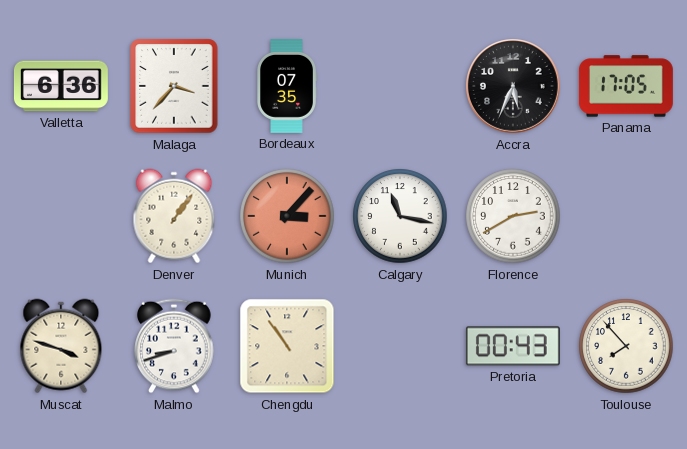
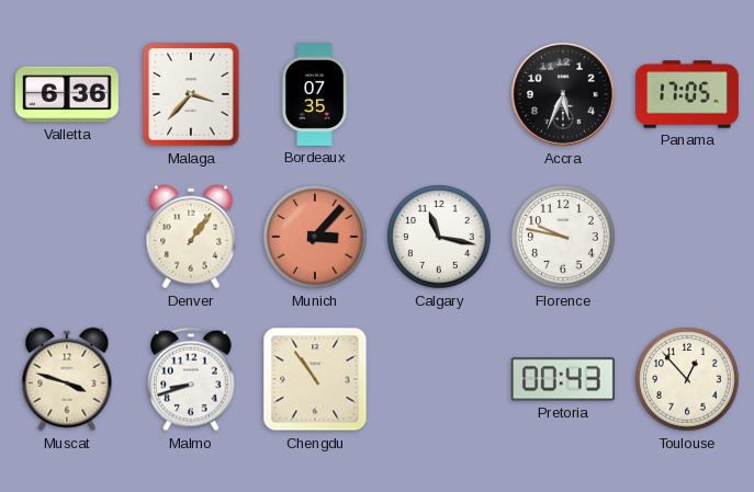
Florence: 2:40 -> 9:47
Toulouse: 7:53 -> 12:53
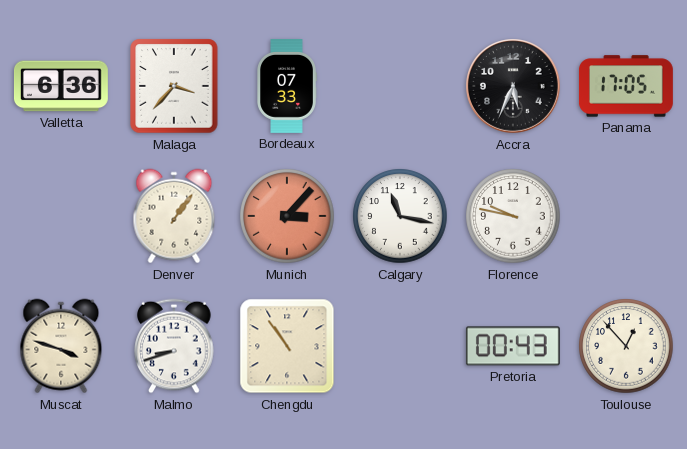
Bordeaux: 07:35 -> 07:33
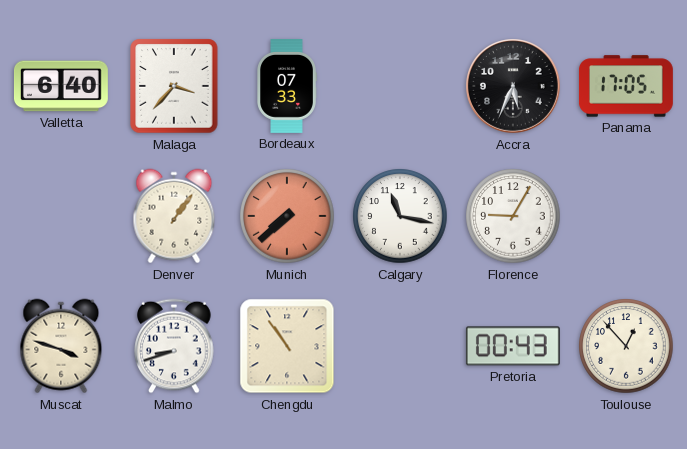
Valletta: 6:36 -> 6:40
Munich: 3:07 -> 7:38
Florence: 9:47 -> 9:05
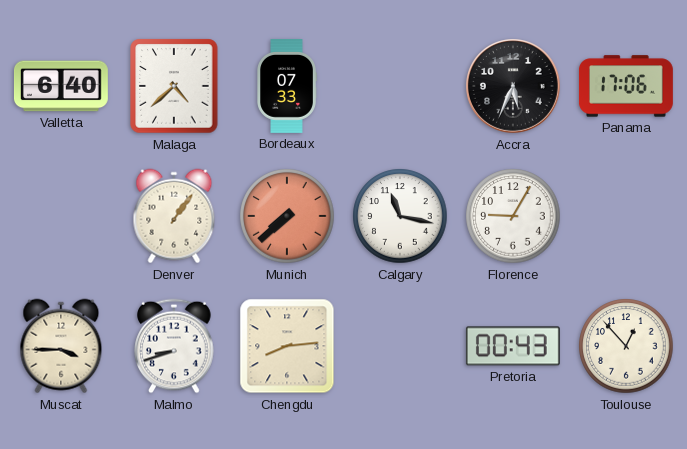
Malaga: 3:37 -> 4:38
Panama: 17:05 -> 17:06
Muscat: 3:48 -> 3:45
Chengdu: 10:54 -> 8:14
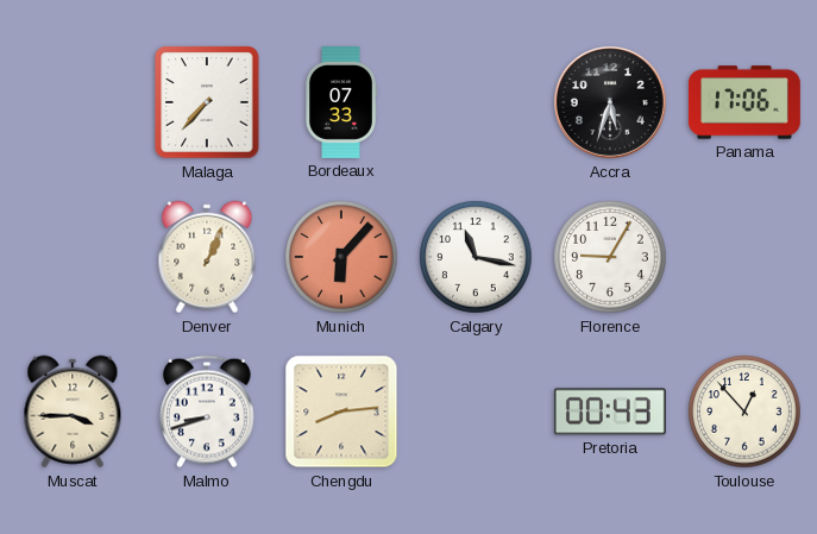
Valletta: 6:40 -> none
Malaga: 4:38 -> 7:37
Accra: 5:34 -> 5:33
Denver: 1:06 -> 1:04
Munich: 7:38 -> 6:07
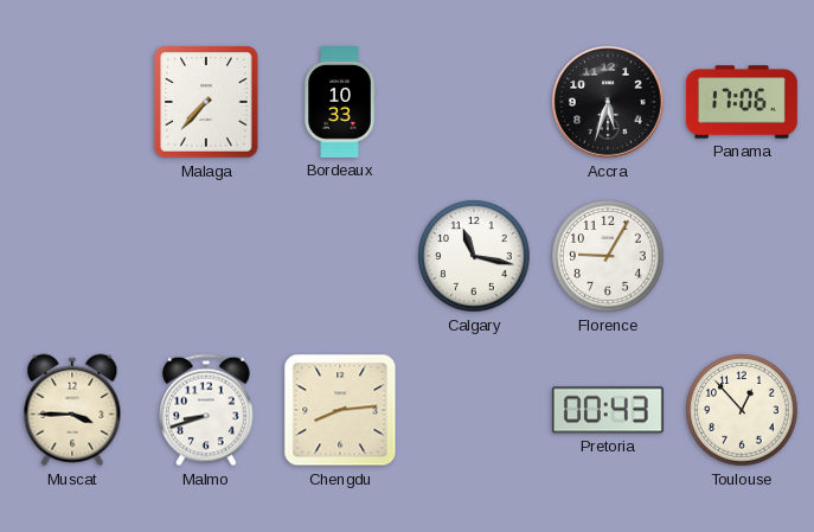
Bordeaux: 07:33 -> 10:33
Denver: 1:04 -> none
Munich: 6:07 -> none
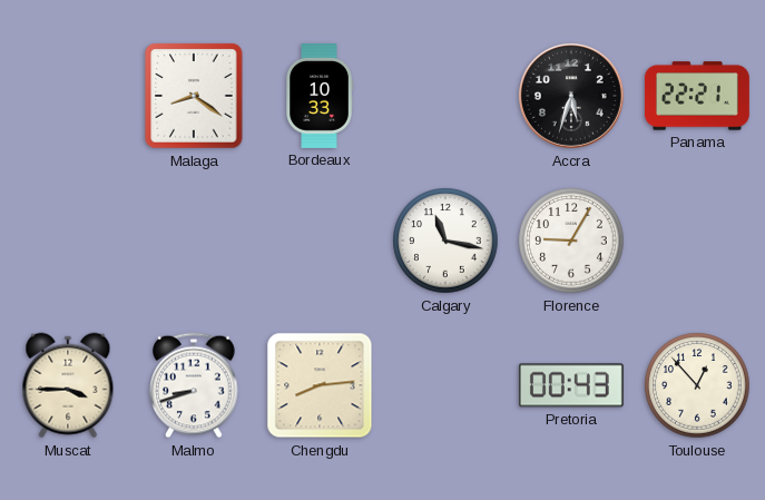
Malaga: 7:37 -> 8:21
Panama: 17:06 -> 22:21
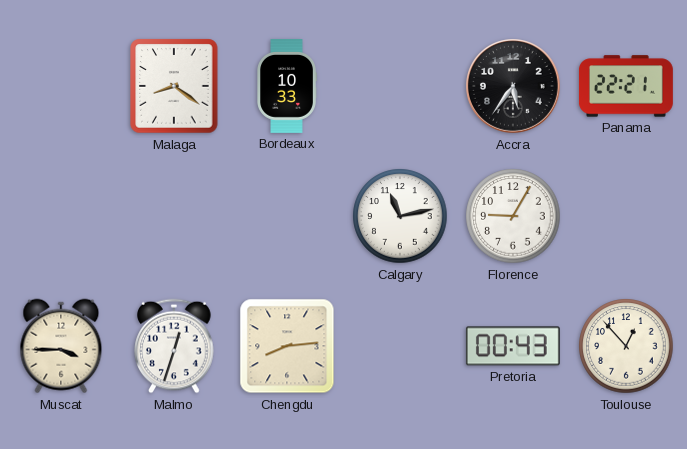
Accra: 5:33 -> 5:36
Calgary: 11:17 -> 11:13
Malmo: 8:42 -> 12:33
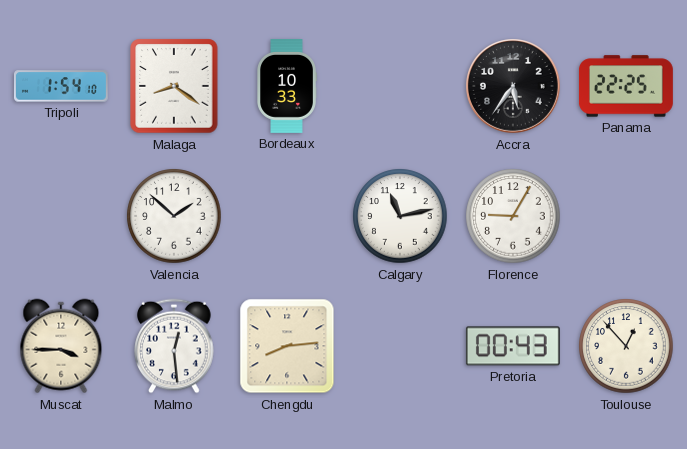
Tripoli: none -> 1:54
Panama: 22:21 -> 22:25
Valencia: none -> 1:52
Malmo: 12:33 -> 12:29
